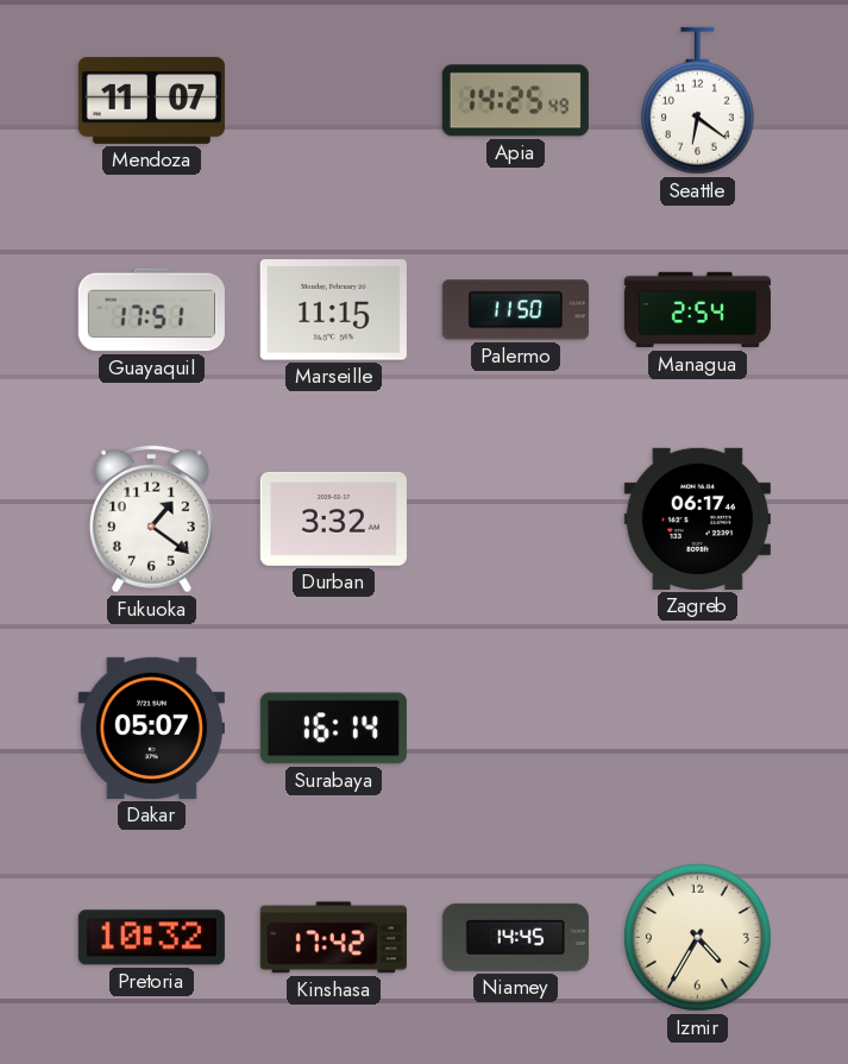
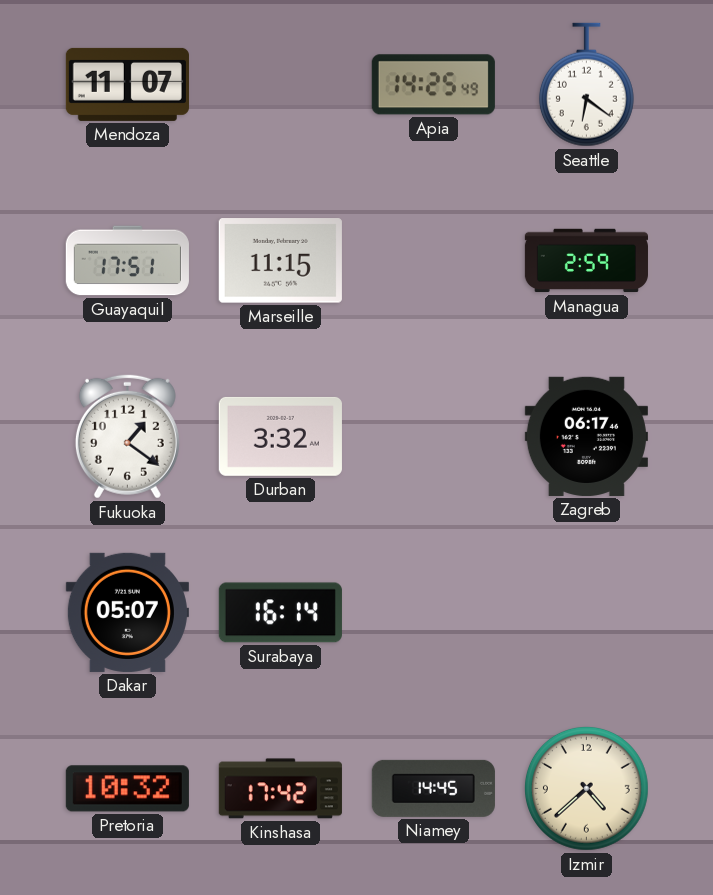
Palermo: 11:50 -> none
Managua: 2:54 -> 2:59
Izmir: 4:35 -> 4:38
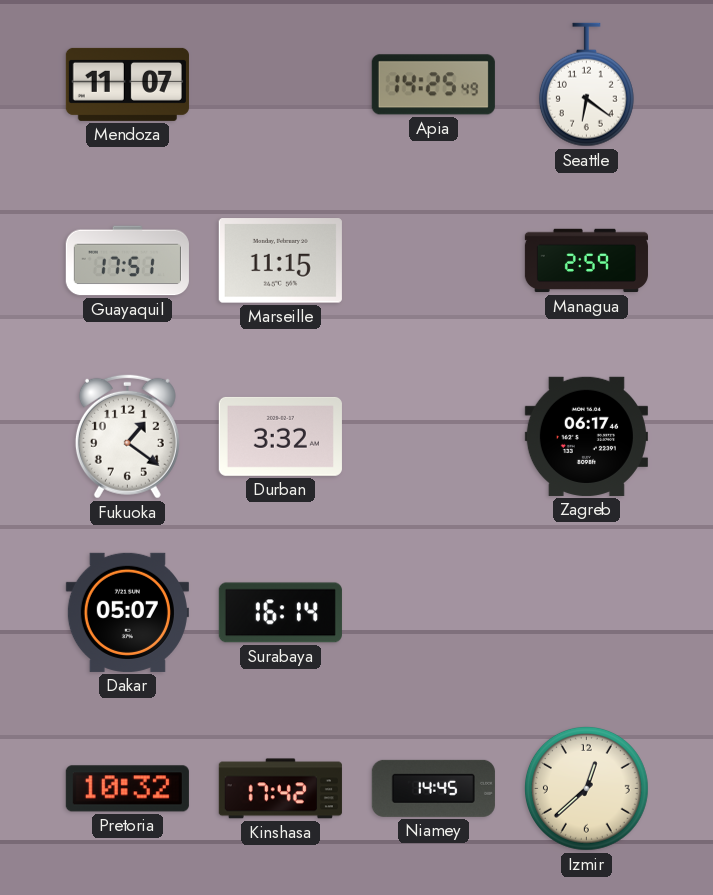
Izmir: 4:38 -> 12:38
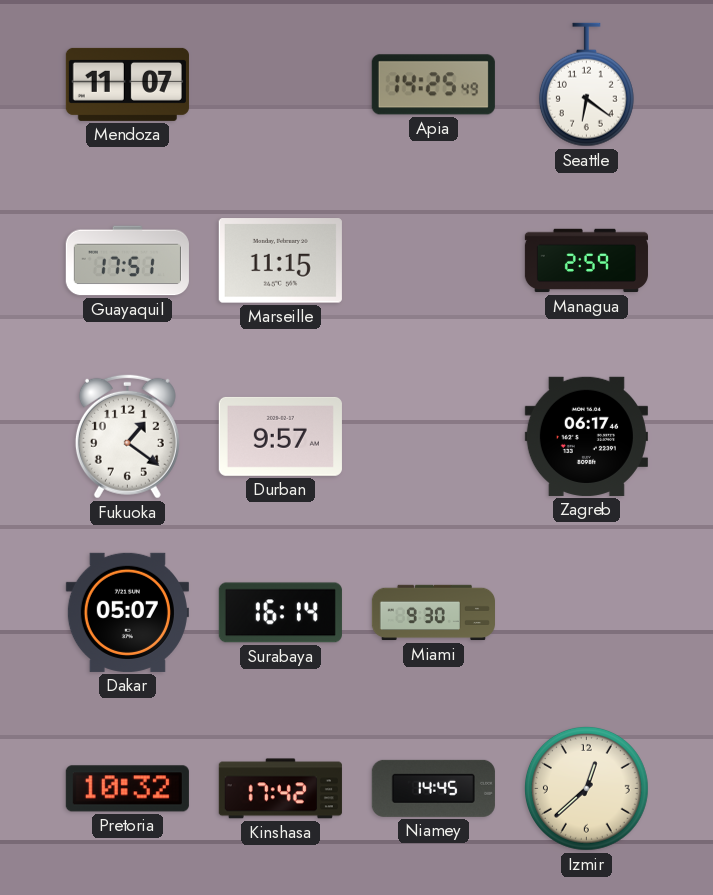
Durban: 3:32 -> 9:57
Miami: none -> 9:30
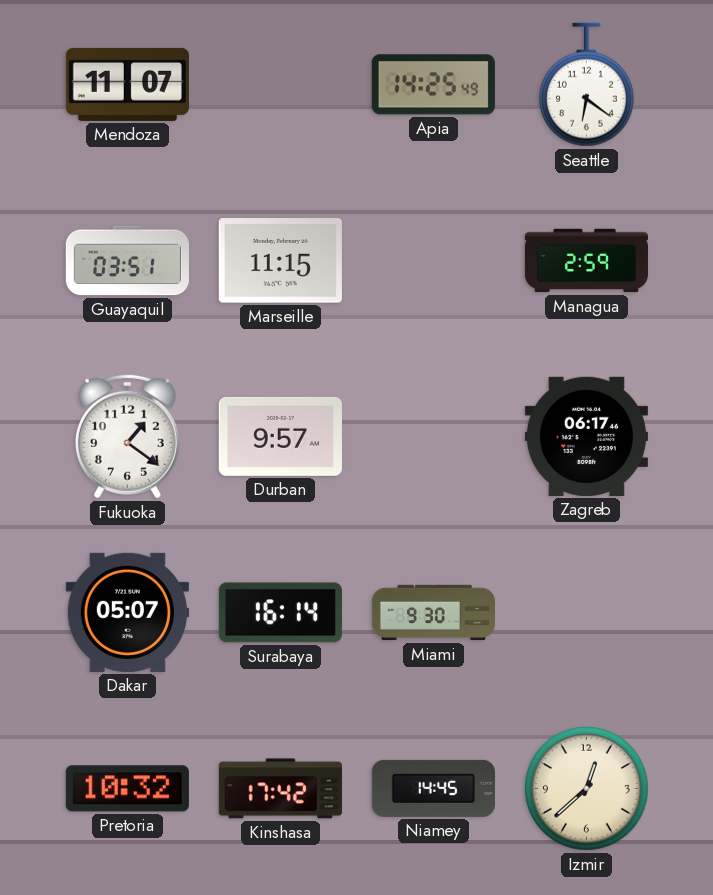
Guayaquil: 17:51 -> 03:51
